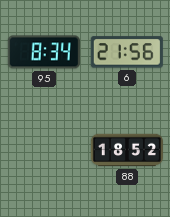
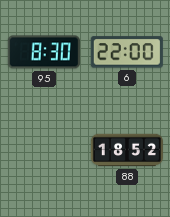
95: 8:34 -> 8:30
6: 21:56 -> 22:00
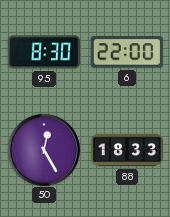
50: none -> 12:25
88: 18:52 -> 18:33
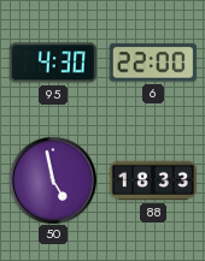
95: 8:30 -> 4:30
50: 12:25 -> 4:58
